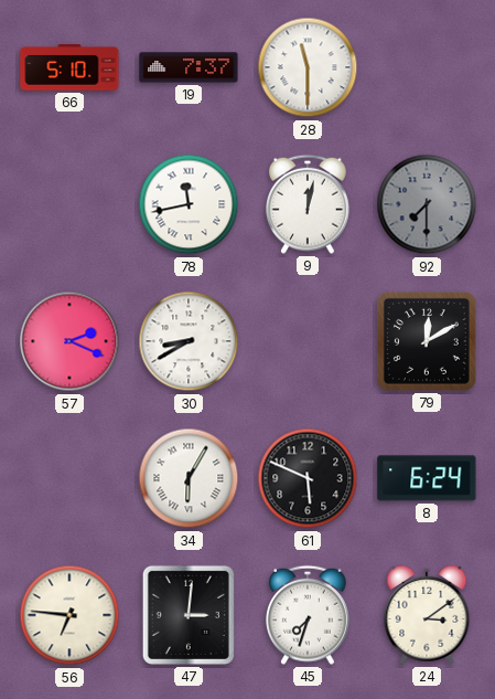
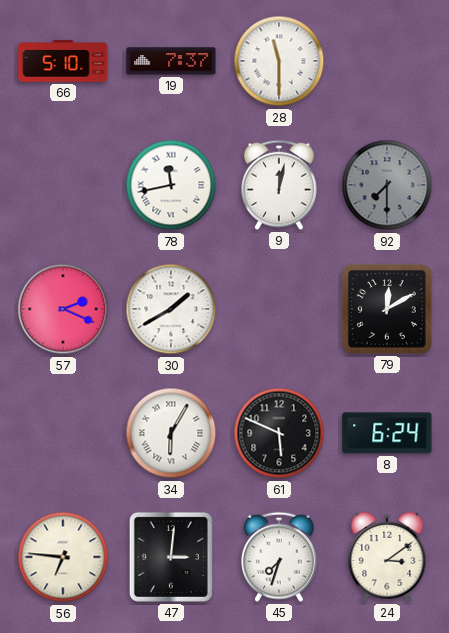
30: 8:40 -> 1:40
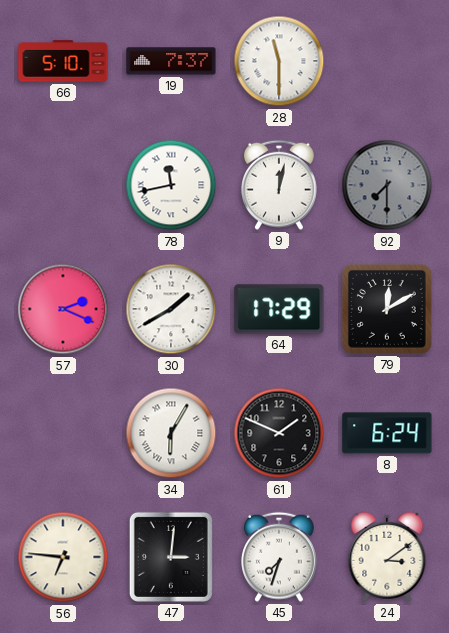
64: none -> 17:29
61: 5:49 -> 1:49
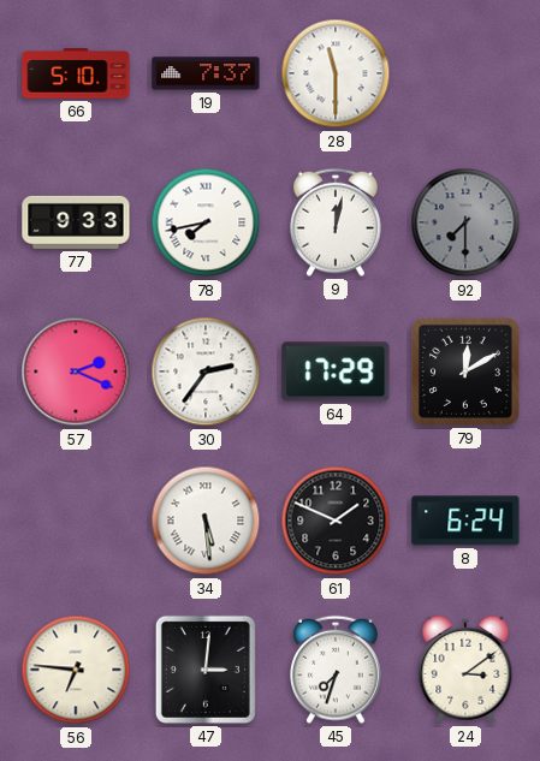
77: none -> 9:33
78: 11:43 -> 7:43
30: 1:40 -> 2:36
34: 6:05 -> 5:29
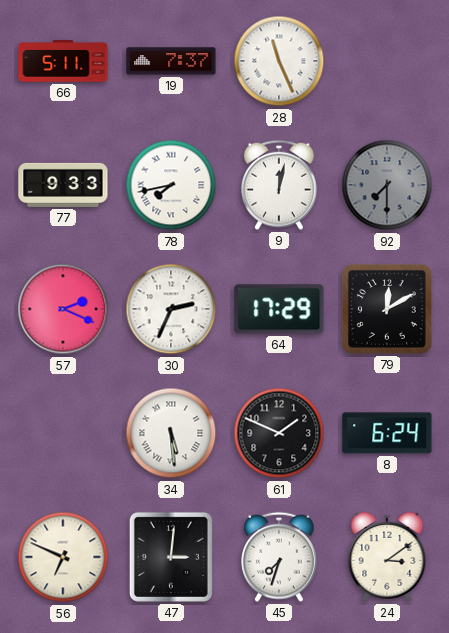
66: 5:10 -> 5:11
28: 11:30 -> 11:26
30: 2:36 -> 2:34
56: 6:46 -> 6:49
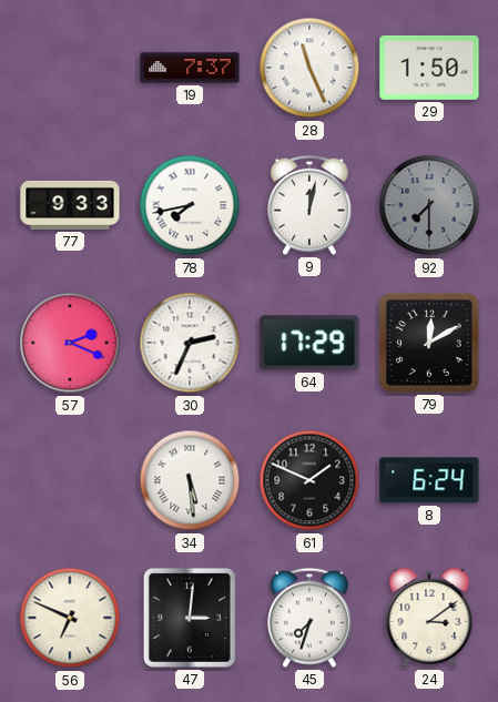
66: 5:11 -> none
29: none -> 1:50
